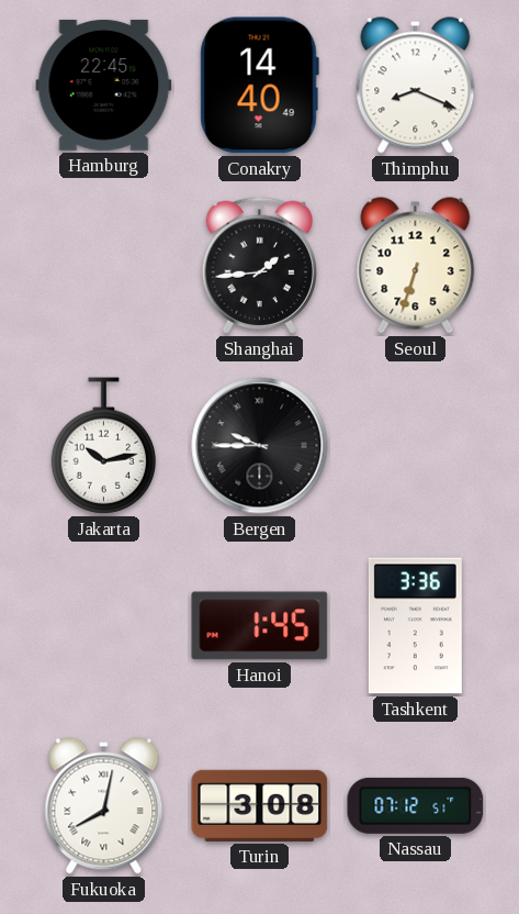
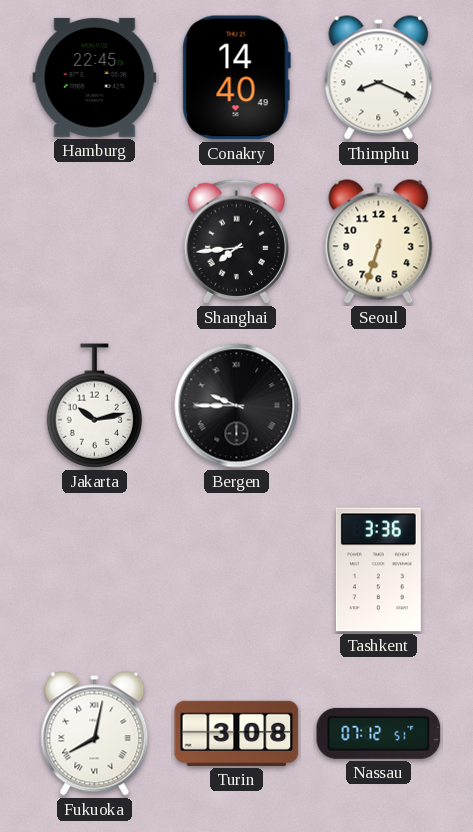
Shanghai: 1:44 -> 7:44
Hanoi: 1:45 -> none
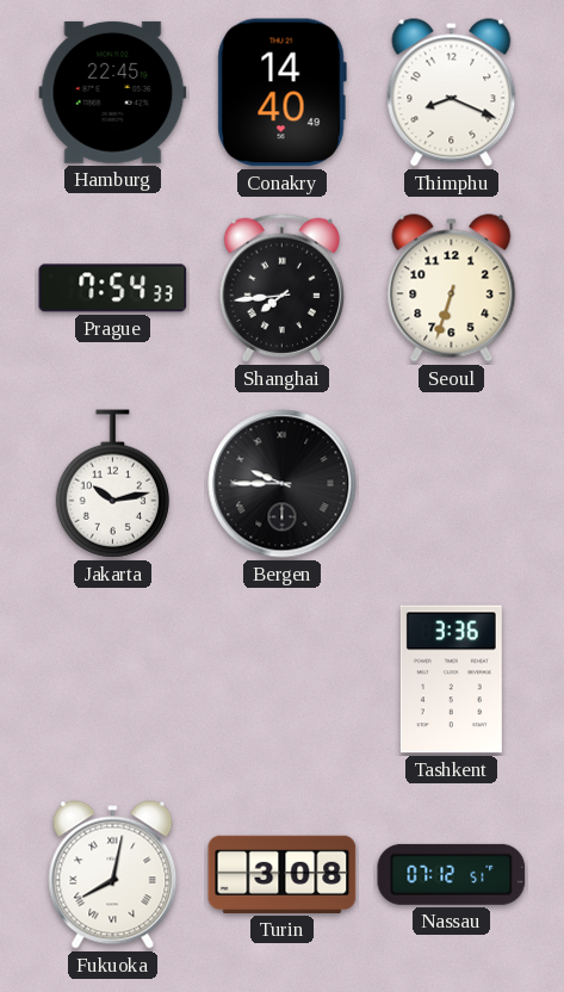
Prague: none -> 7:54
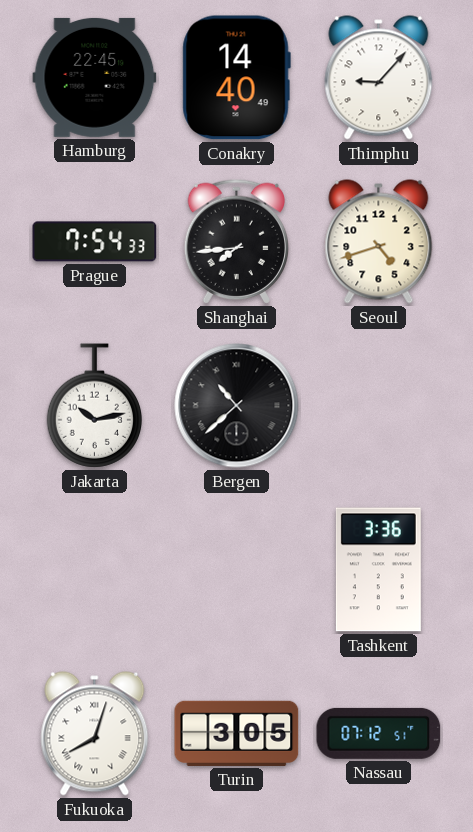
Thimphu: 8:19 -> 9:07
Seoul: 6:33 -> 4:42
Bergen: 9:45 -> 10:38
Fukuoka: 8:02 -> 8:03
Turin: 3:08 -> 3:05
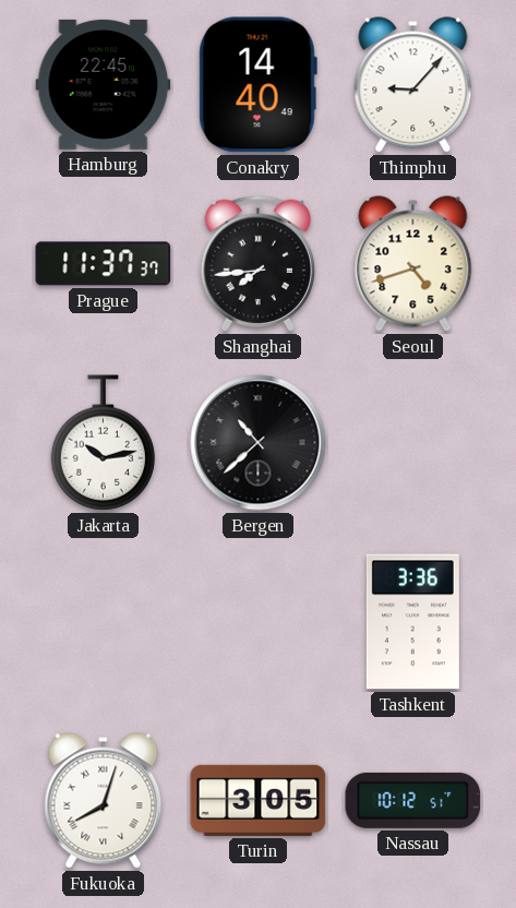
Prague: 7:54 -> 11:37
Nassau: 07:12 -> 10:12
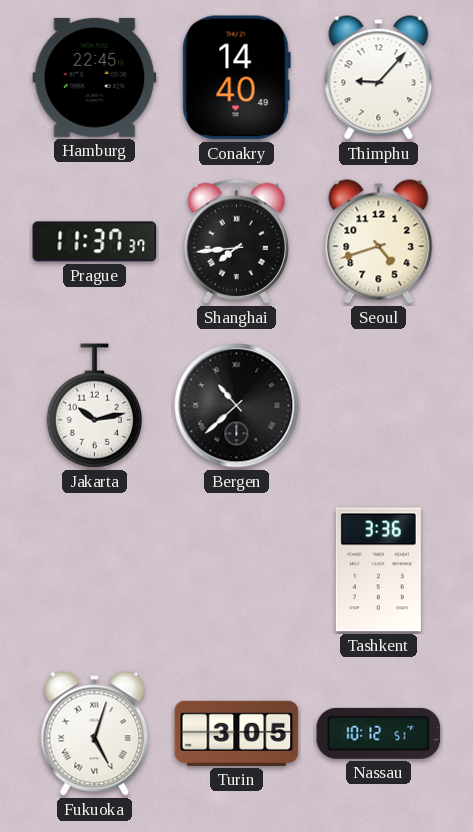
Fukuoka: 8:03 -> 5:03
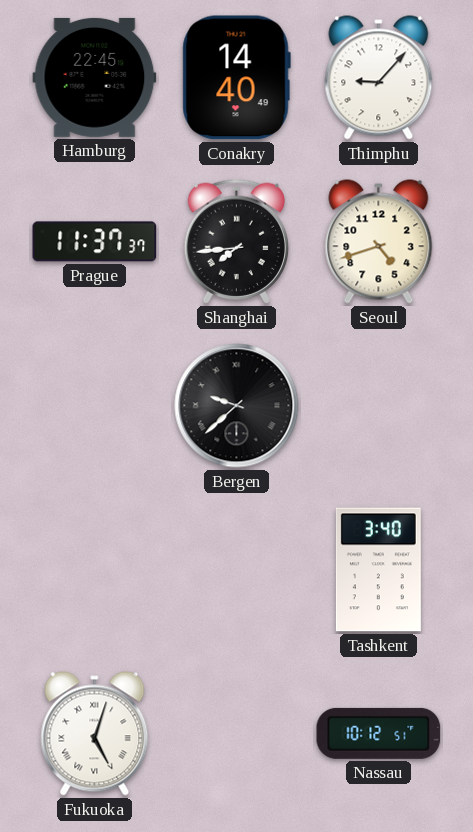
Jakarta: 10:13 -> none
Bergen: 10:38 -> 9:38
Tashkent: 3:36 -> 3:40
Turin: 3:05 -> none
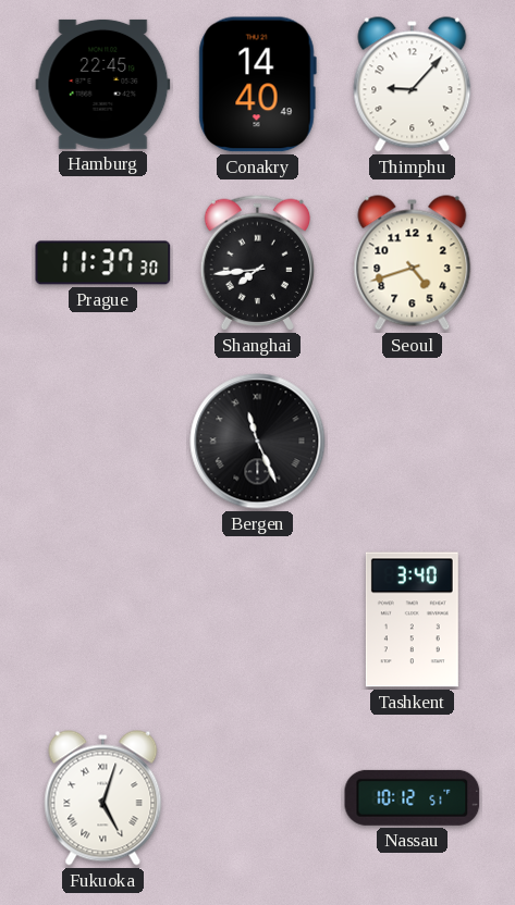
Prague: 11:37:37 -> 11:37:30
Bergen: 9:38 -> 11:26
